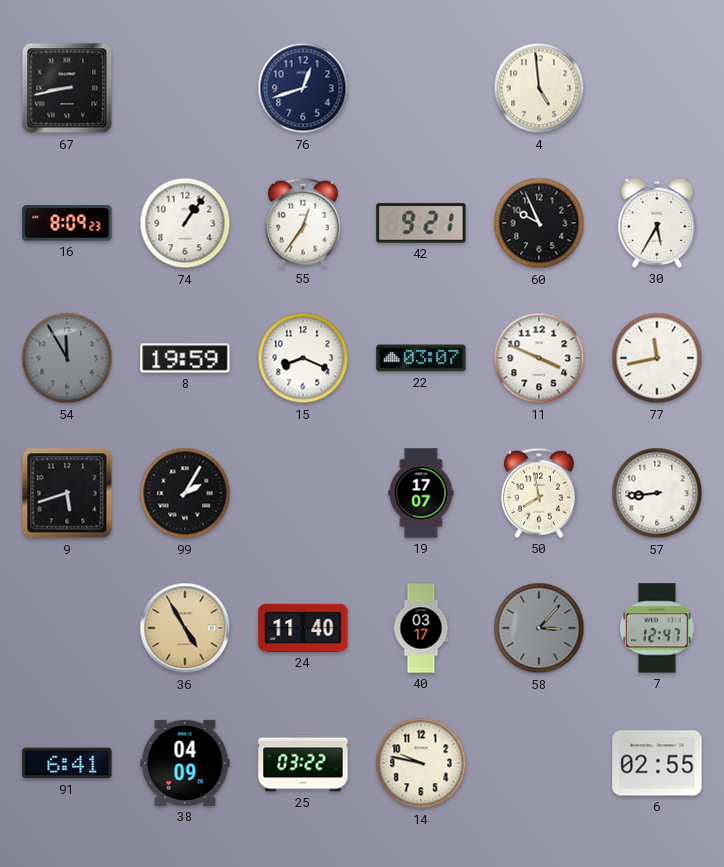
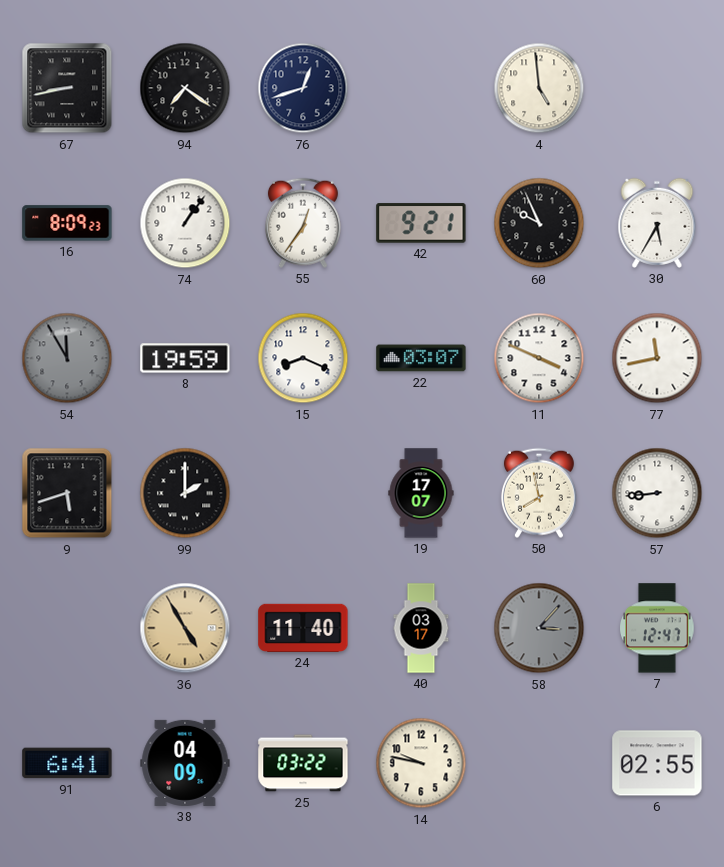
94: none -> 7:21
99: 2:05 -> 2:00
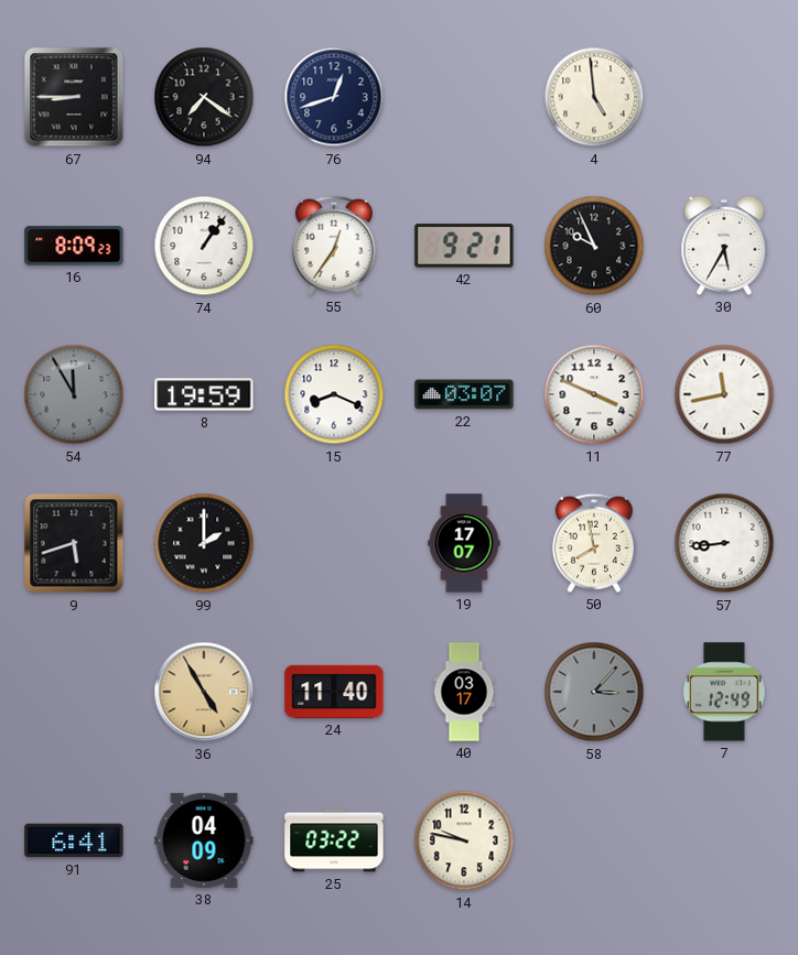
67: 8:43 -> 8:45
7: 12:47 -> 12:49
6: 02:55 -> none
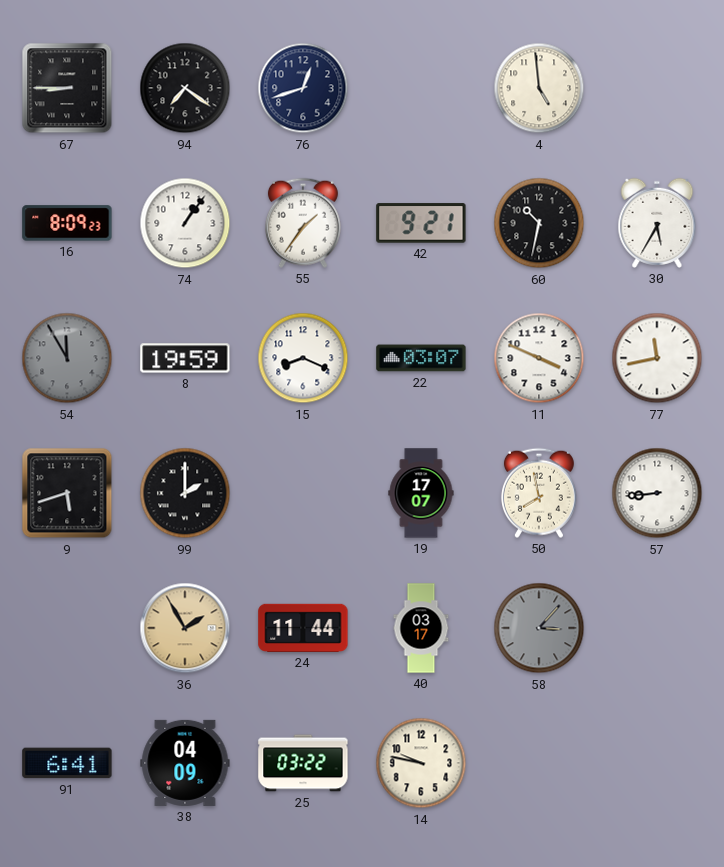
55: 12:36 -> 1:36
60: 9:56 -> 10:32
36: 4:55 -> 1:55
24: 11:40 -> 11:44
7: 12:49 -> none
